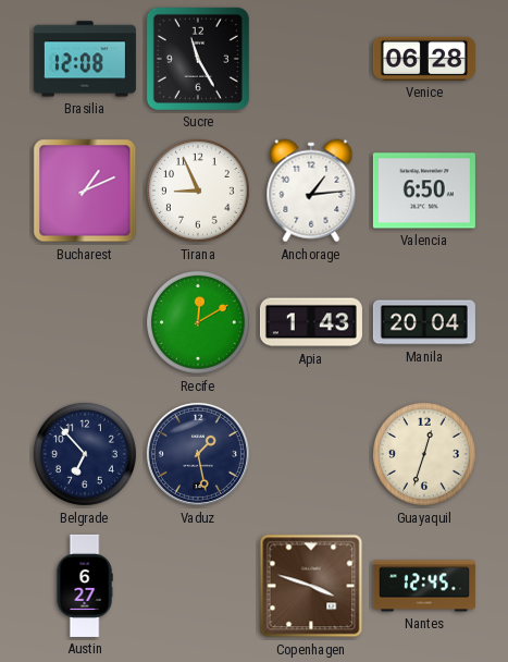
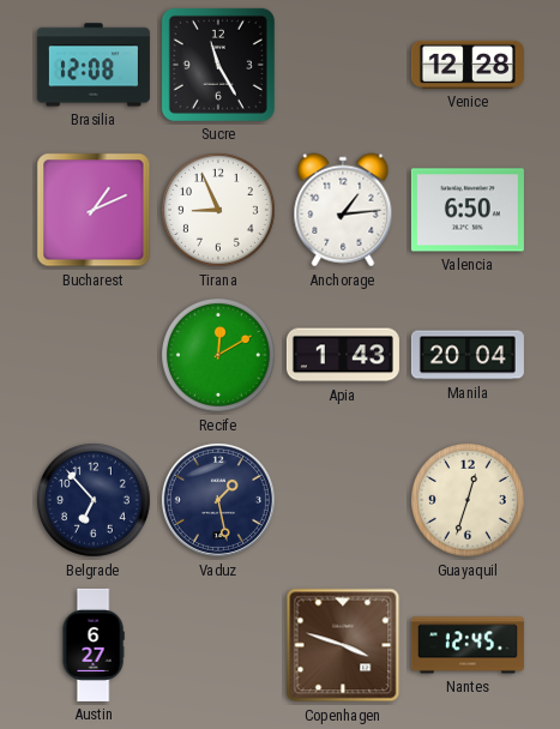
Venice: 06:28 -> 12:28
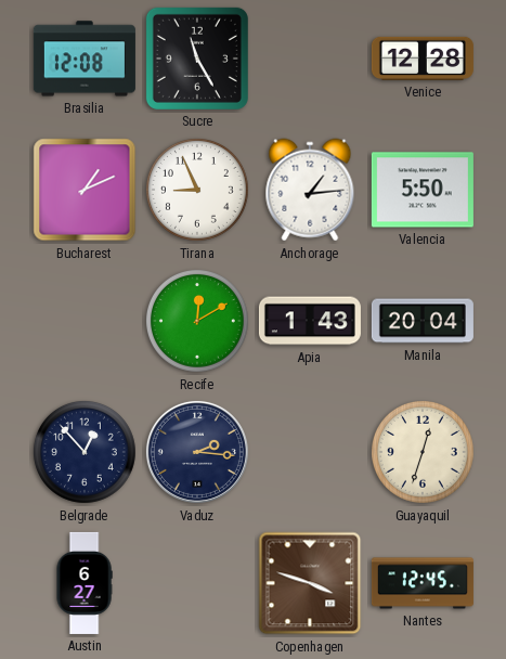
Valencia: 6:50 -> 5:50
Belgrade: 6:53 -> 12:53
Vaduz: 1:28 -> 2:16
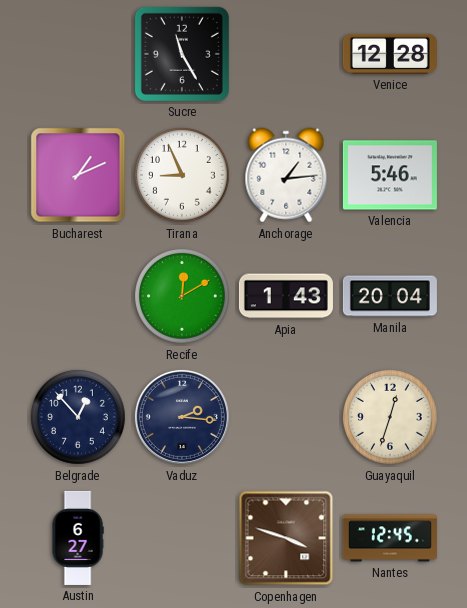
Brasilia: 12:08 -> none
Valencia: 5:50 -> 5:46
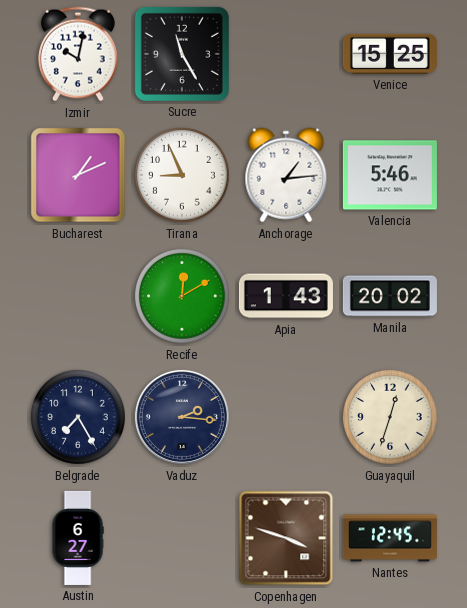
Izmir: none -> 10:02
Venice: 12:28 -> 15:25
Manila: 20:04 -> 20:02
Belgrade: 12:53 -> 7:25
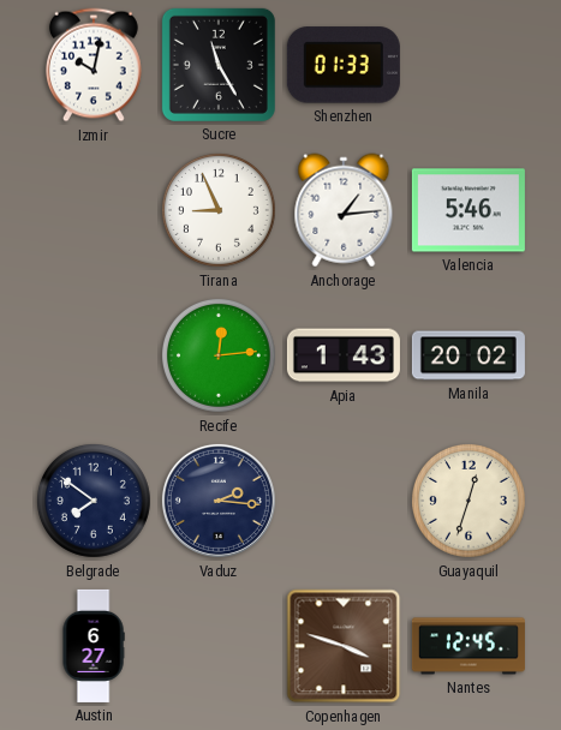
Shenzhen: none -> 01:33
Venice: 15:25 -> none
Bucharest: 1:11 -> none
Recife: 12:10 -> 12:14
Belgrade: 7:25 -> 7:51
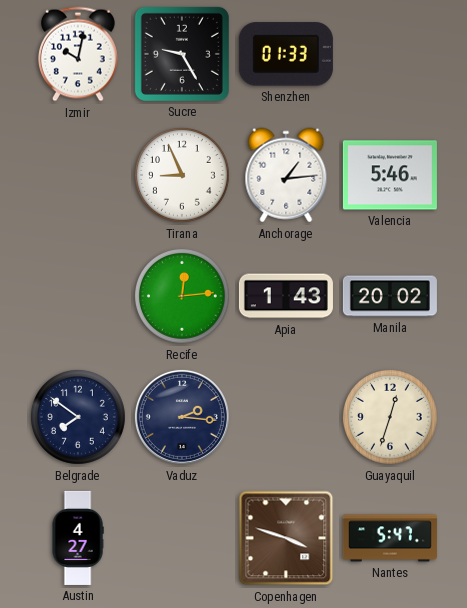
Sucre: 11:25 -> 9:25
Austin: 6:27 -> 4:27
Nantes: 12:45 -> 5:47
